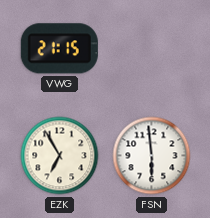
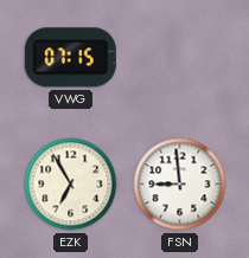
VWG: 21:15 -> 07:15
FSN: 5:59 -> 8:59
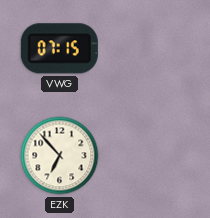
EZK: 6:55 -> 6:53
FSN: 8:59 -> none
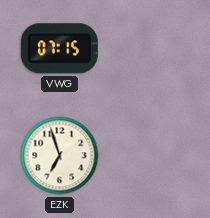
EZK: 6:53 -> 6:57
